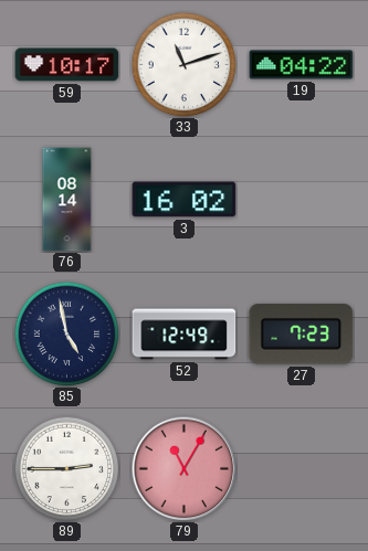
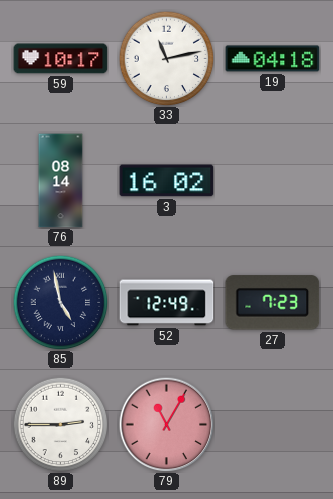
33: 11:12 -> 11:13
19: 04:22 -> 04:18
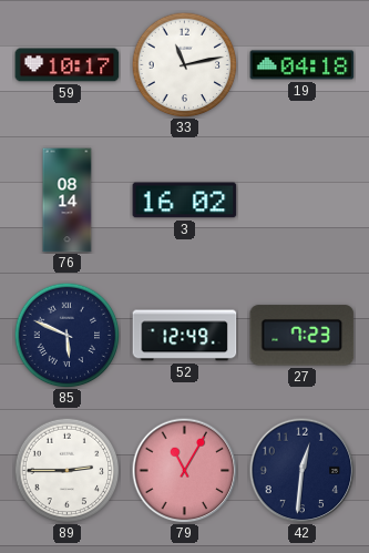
85: 4:58 -> 5:49
42: none -> 12:31
